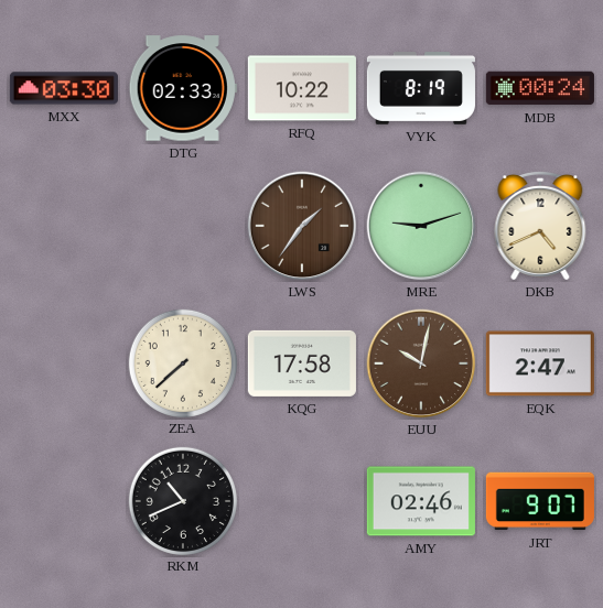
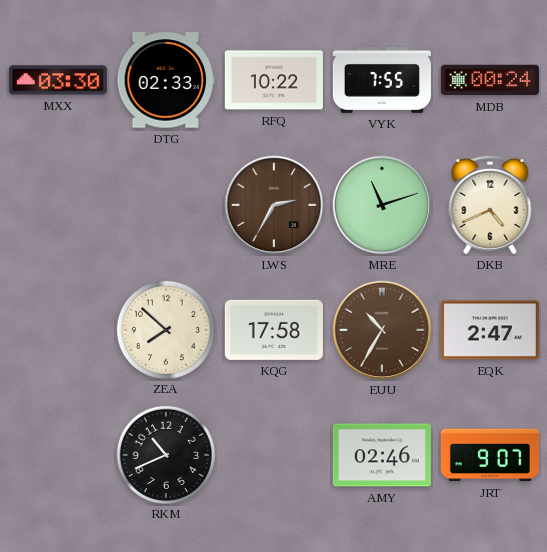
VYK: 8:19 -> 7:55
LWS: 1:36 -> 2:35
MRE: 9:12 -> 11:12
ZEA: 7:38 -> 7:52
EUU: 10:02 -> 10:35
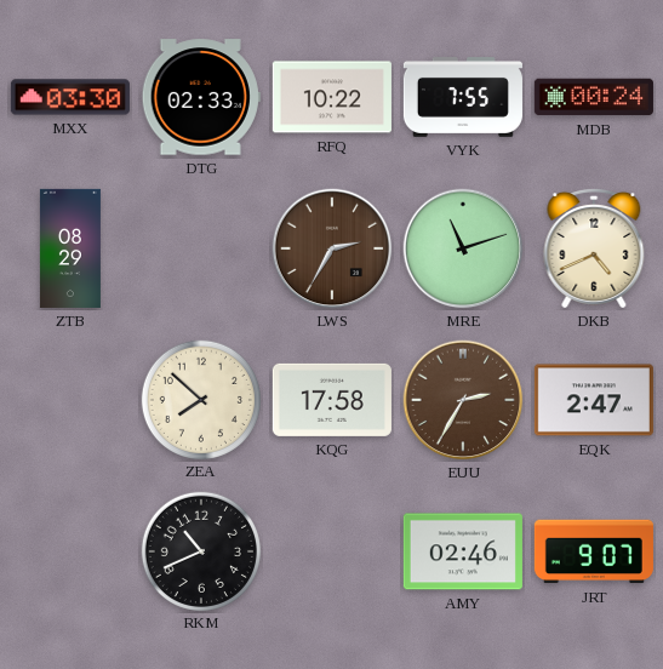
ZTB: none -> 08:29
EUU: 10:35 -> 2:35
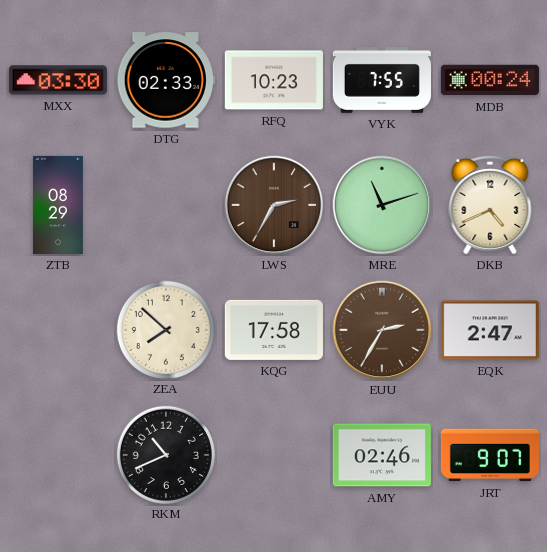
RFQ: 10:22 -> 10:23
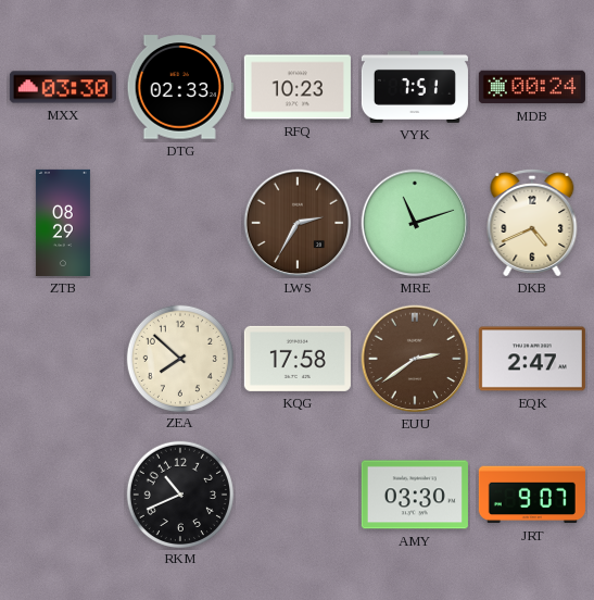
VYK: 7:55 -> 7:51
EUU: 2:35 -> 2:39
AMY: 02:46 -> 03:30
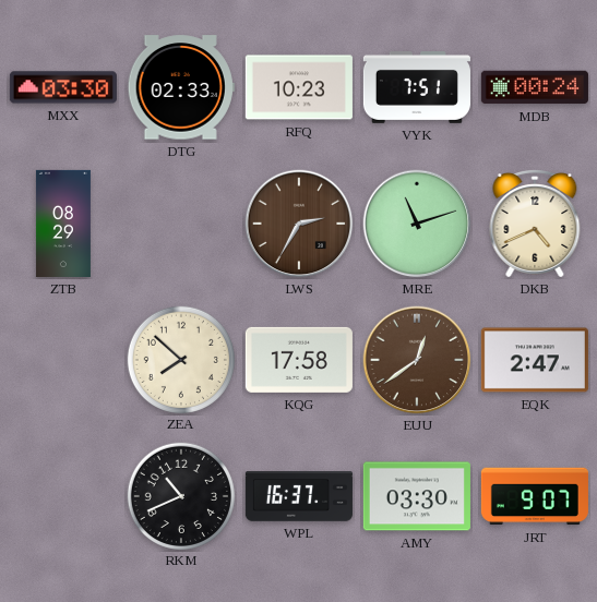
EUU: 2:39 -> 12:39
WPL: none -> 16:37
